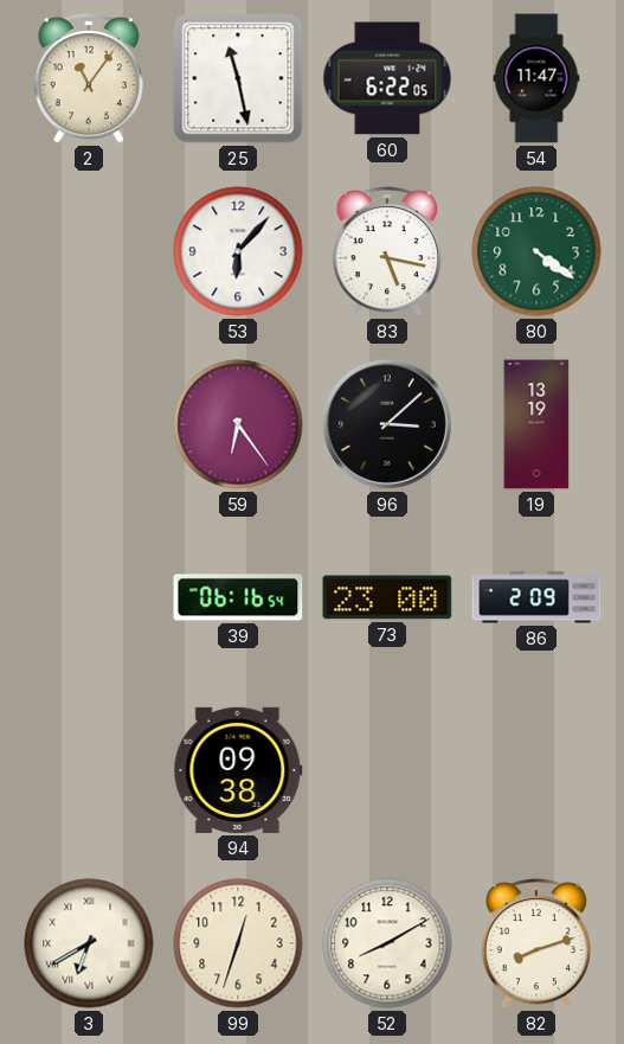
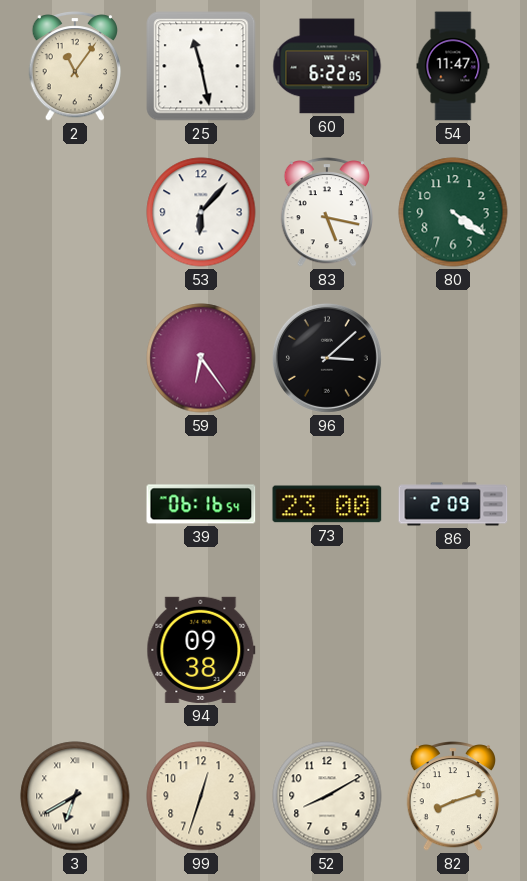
19: 13:19 -> none
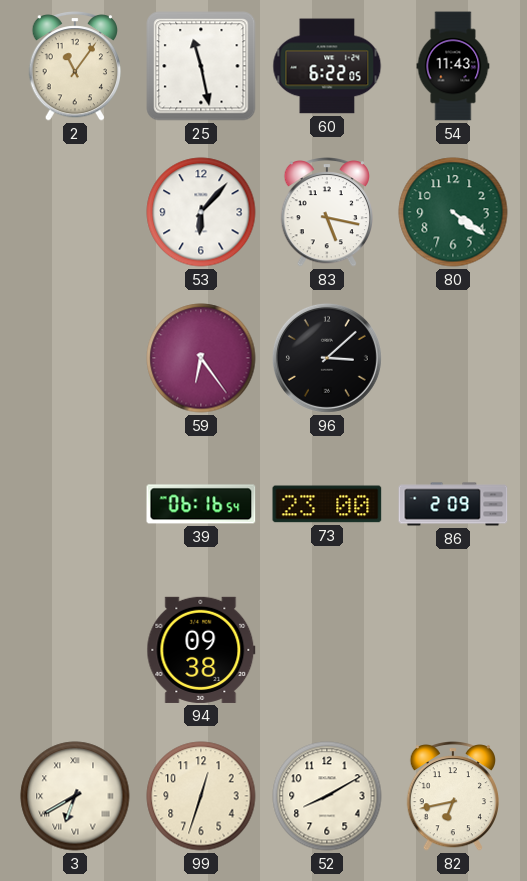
54: 11:47 -> 11:43
82: 8:12 -> 6:43
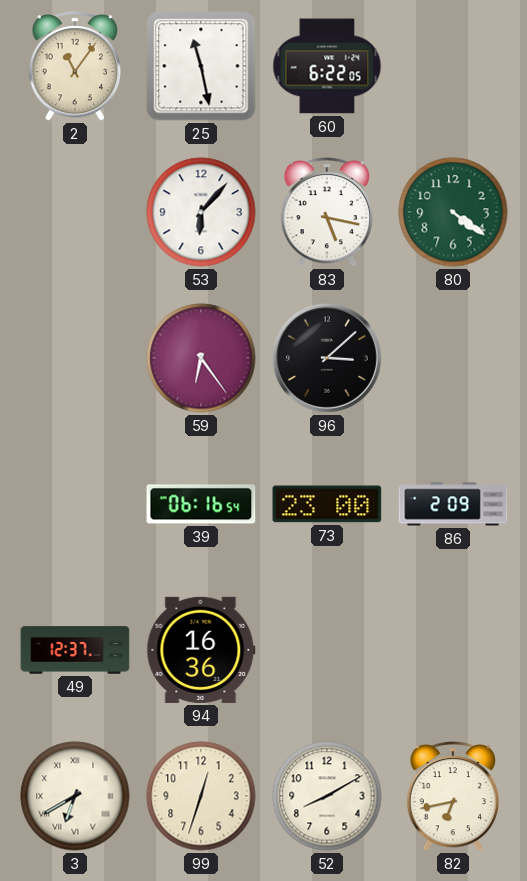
54: 11:43 -> none
49: none -> 12:37
94: 09:38 -> 16:36
